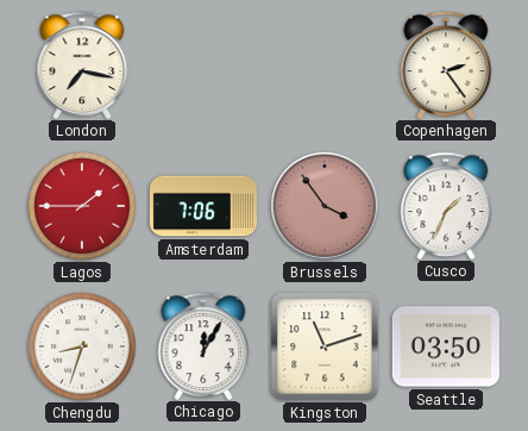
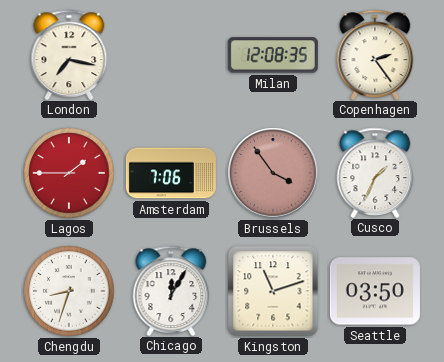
Milan: none -> 12:08
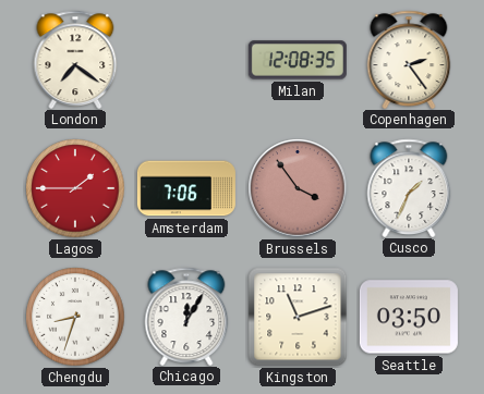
London: 7:17 -> 7:21
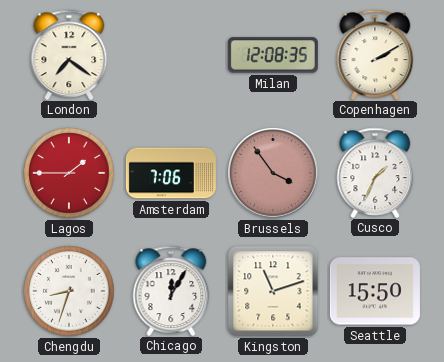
Copenhagen: 2:24 -> 2:10
Seattle: 03:50 -> 15:50
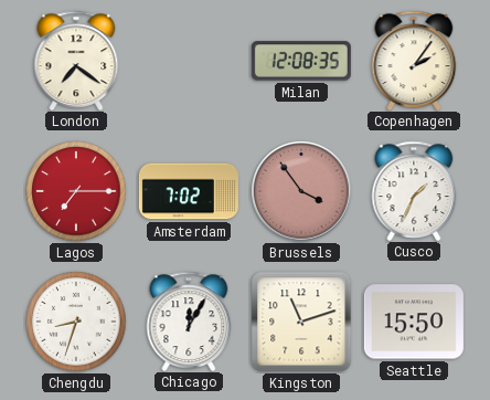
Copenhagen: 2:10 -> 2:06
Lagos: 1:45 -> 7:15
Amsterdam: 7:06 -> 7:02
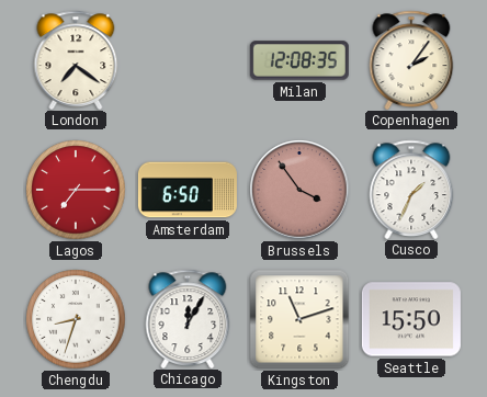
Amsterdam: 7:02 -> 6:50
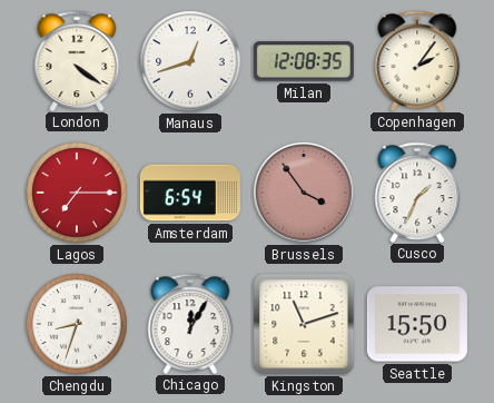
London: 7:21 -> 4:21
Manaus: none -> 12:42
Amsterdam: 6:50 -> 6:54
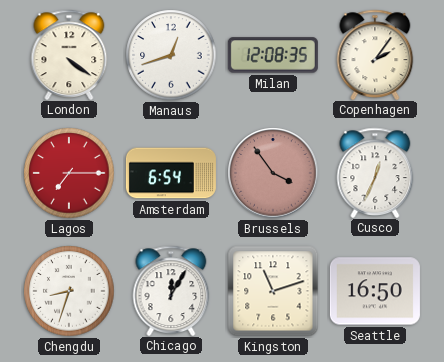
Cusco: 1:34 -> 12:34
Seattle: 15:50 -> 16:50
